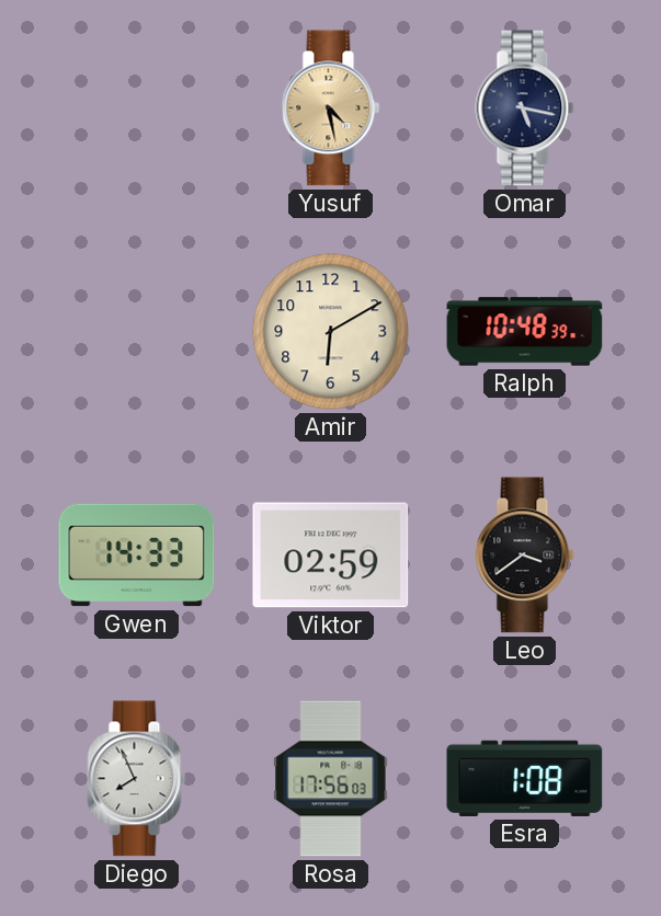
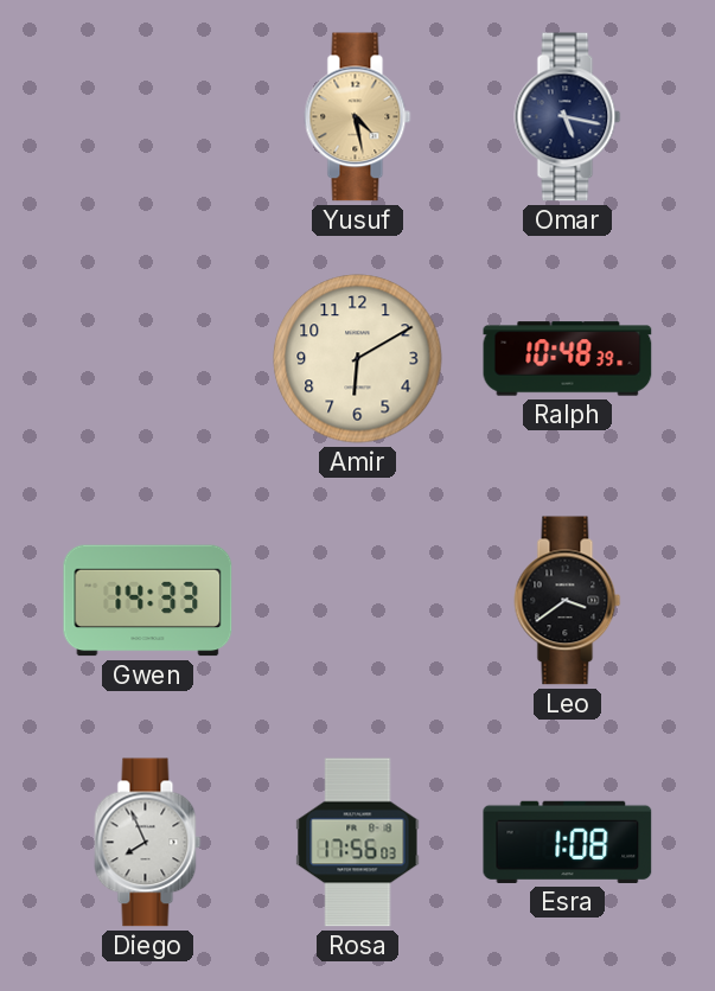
Viktor: 02:59 -> none
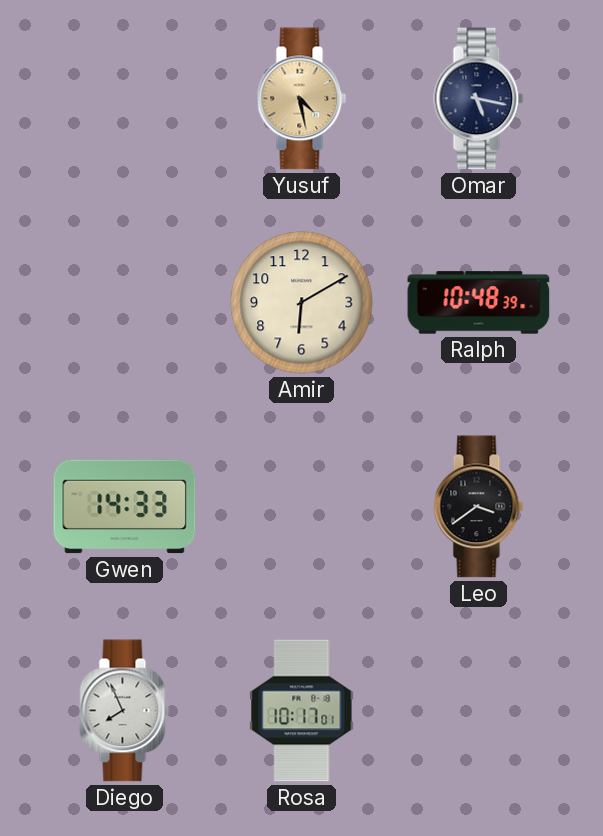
Rosa: 17:56 -> 10:17
Esra: 1:08 -> none
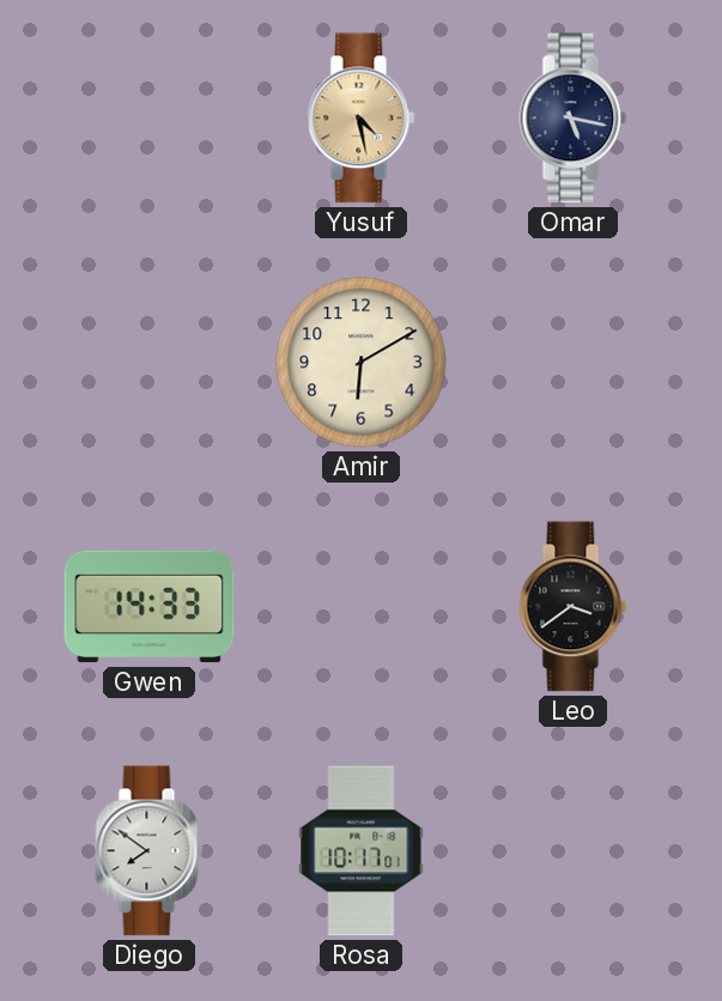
Ralph: 10:48 -> none
Diego: 7:56 -> 7:51
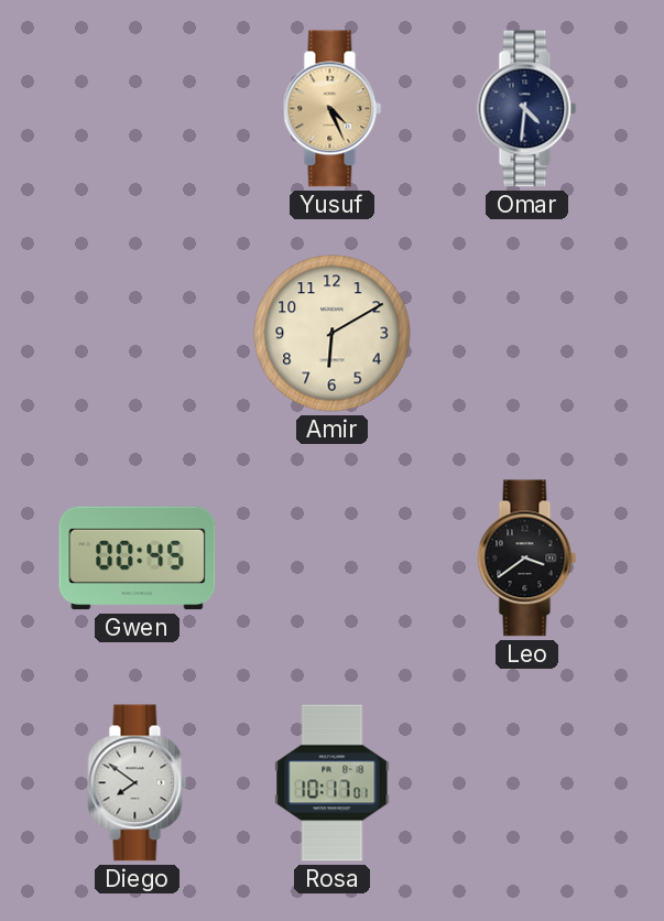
Yusuf: 4:28 -> 4:26
Omar: 5:17 -> 4:31
Gwen: 14:33 -> 00:45
